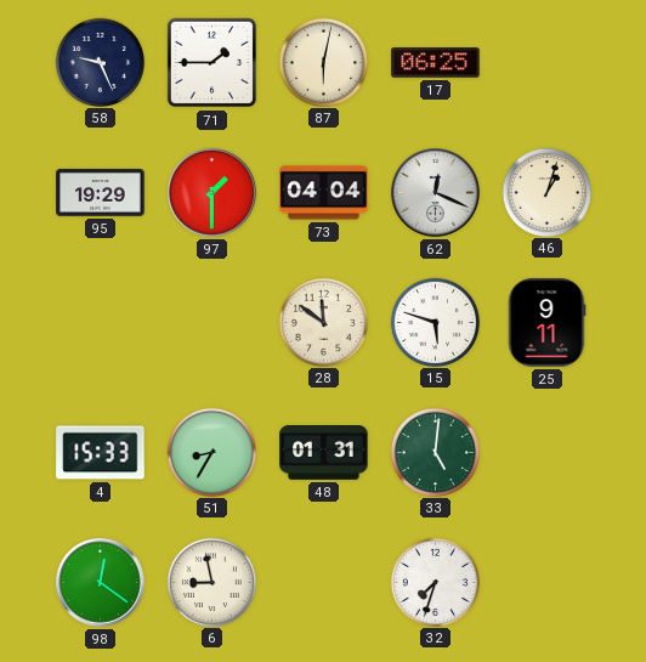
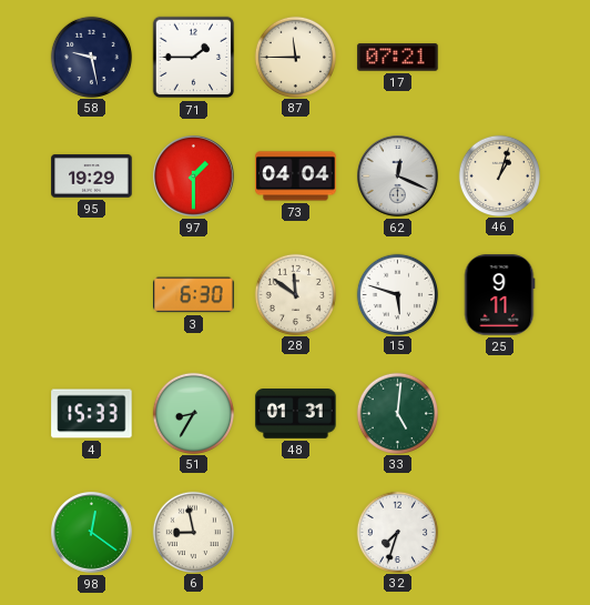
58: 9:26 -> 9:28
87: 6:02 -> 11:45
17: 06:25 -> 07:21
3: none -> 6:30
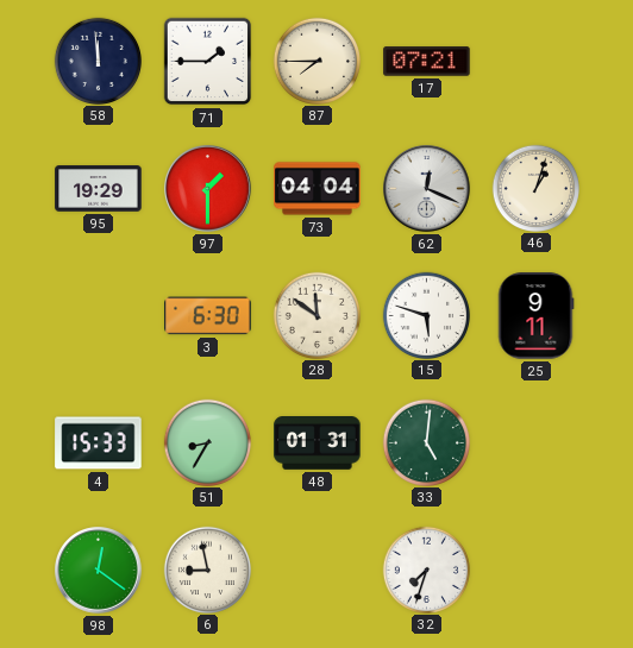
58: 9:28 -> 11:59
87: 11:45 -> 7:45
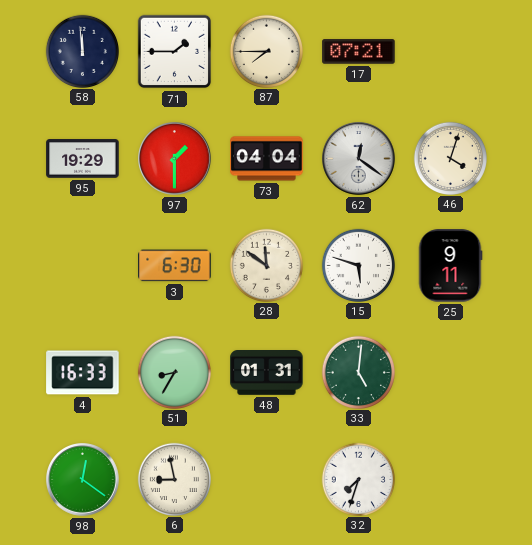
62: 12:19 -> 12:21
46: 1:03 -> 4:03
4: 15:33 -> 16:33
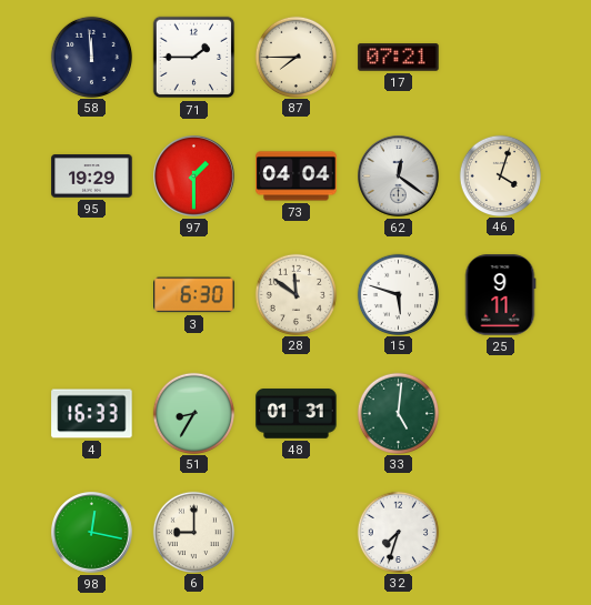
98: 12:21 -> 12:17
6: 8:58 -> 9:00
